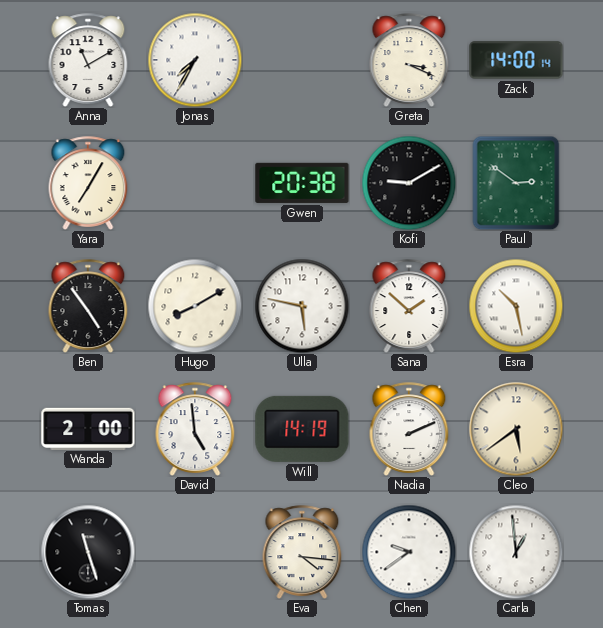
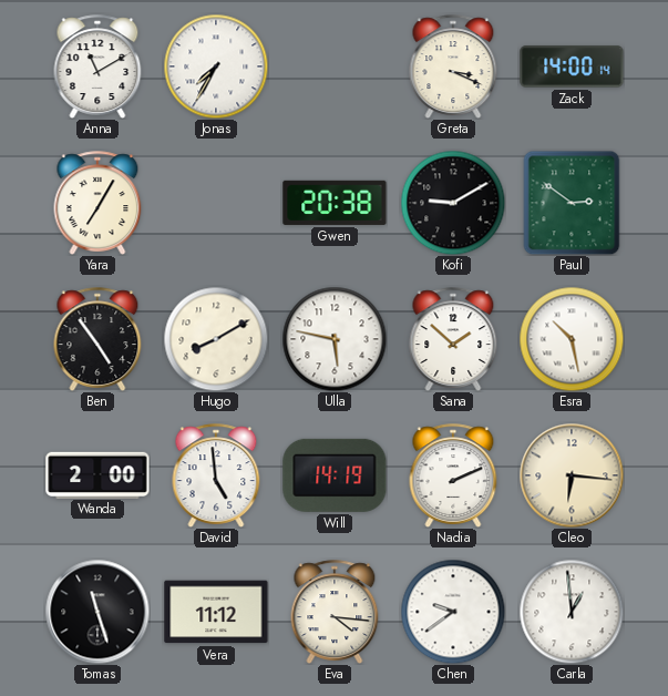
Cleo: 5:39 -> 6:16
Vera: none -> 11:12
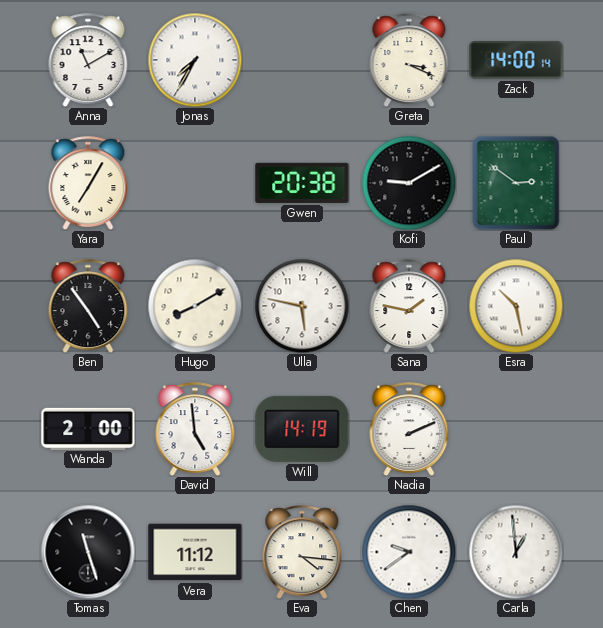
Sana: 1:52 -> 1:47
Cleo: 6:16 -> none
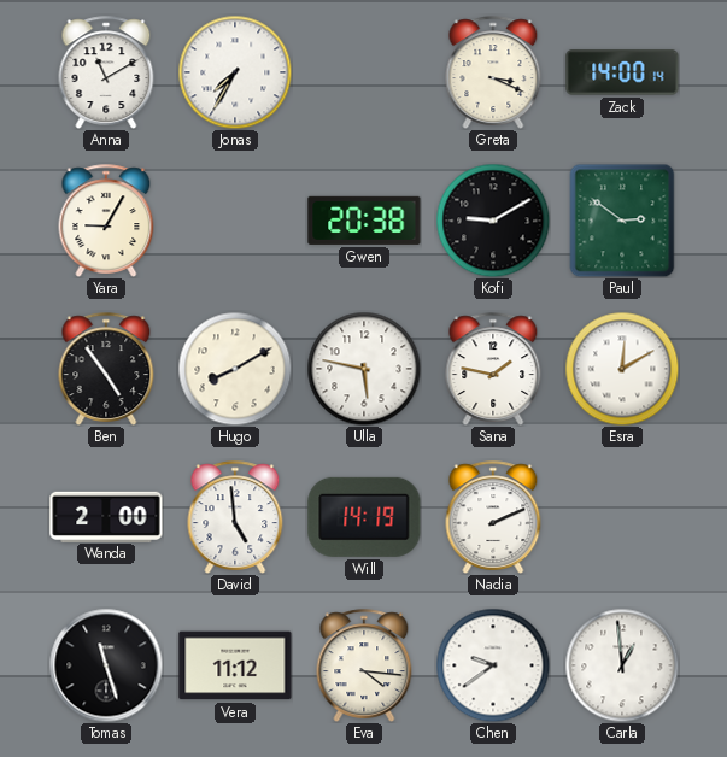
Yara: 7:05 -> 9:05
Esra: 10:28 -> 12:10
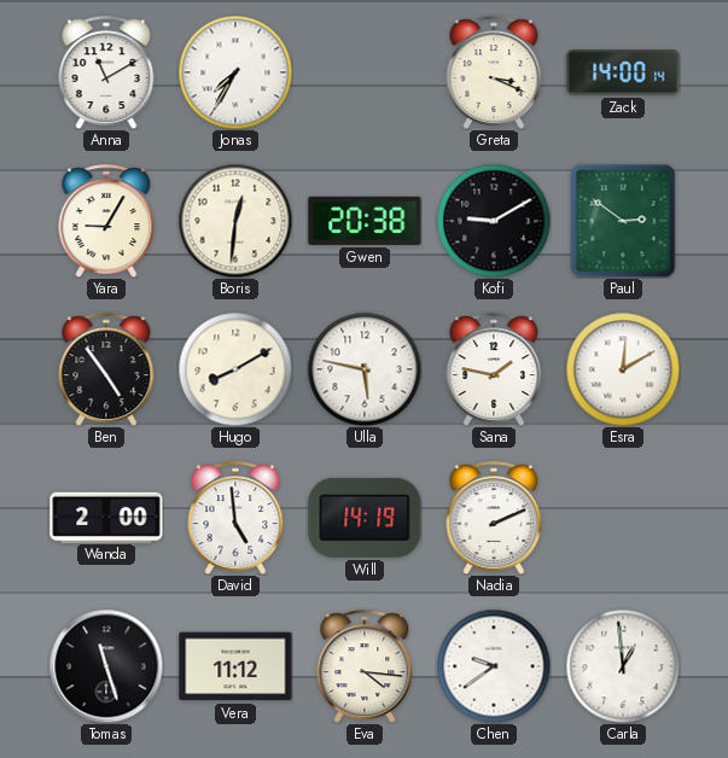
Boris: none -> 12:31
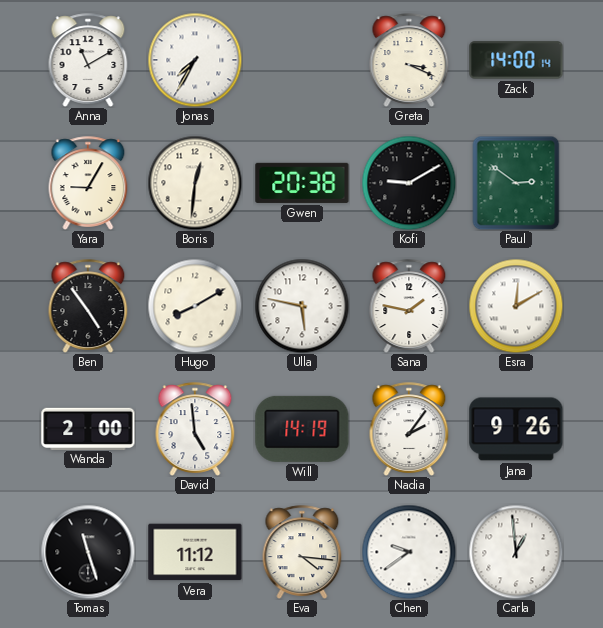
Nadia: 2:11 -> 2:06
Jana: none -> 9:26
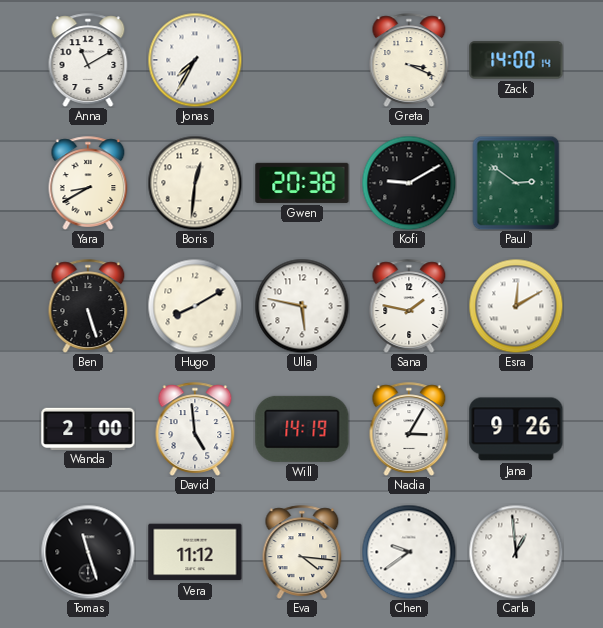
Yara: 9:05 -> 8:40
Ben: 4:54 -> 5:27
Nadia: 2:06 -> 3:05
